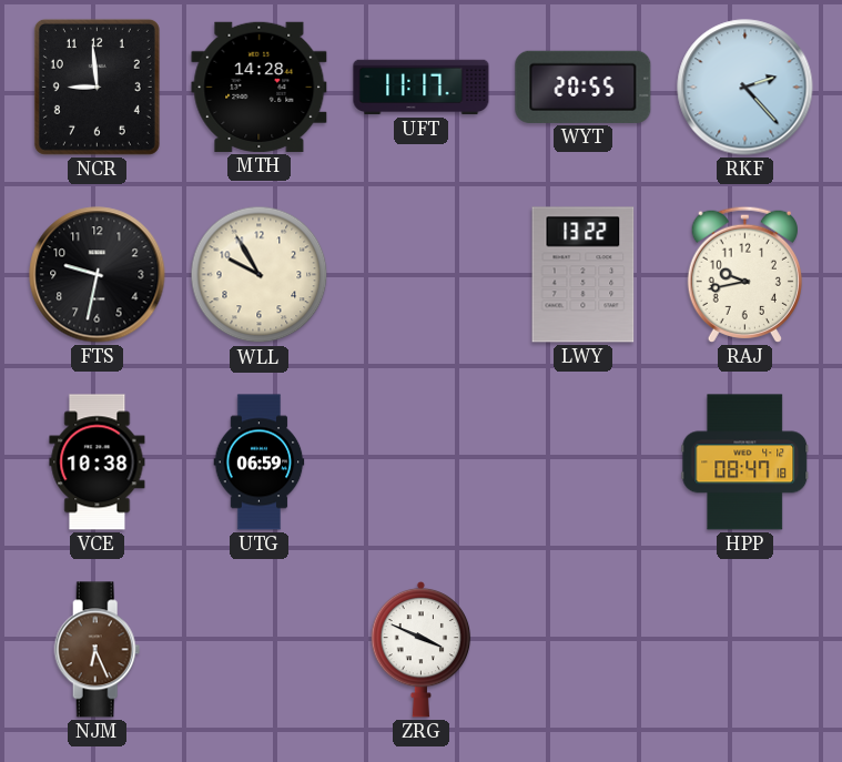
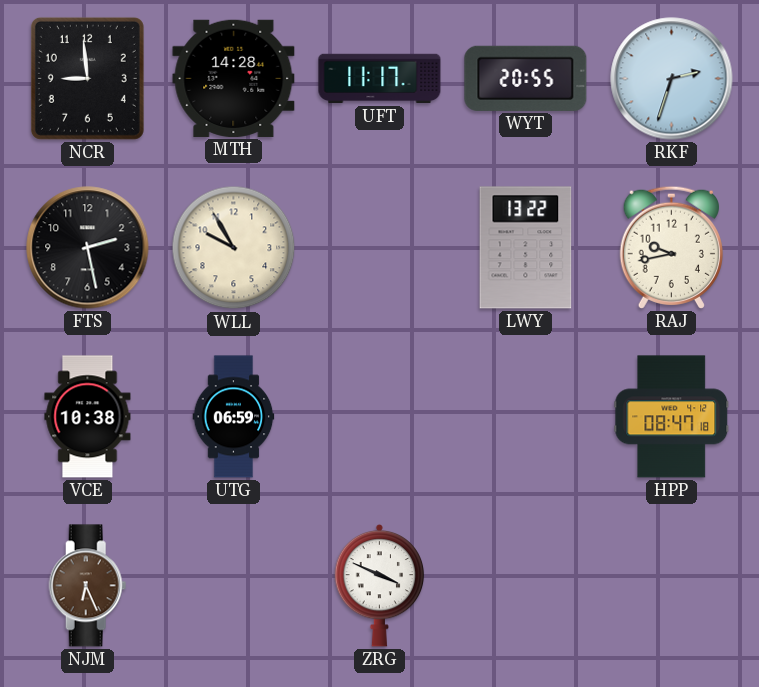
RKF: 2:23 -> 2:33
FTS: 9:32 -> 2:28
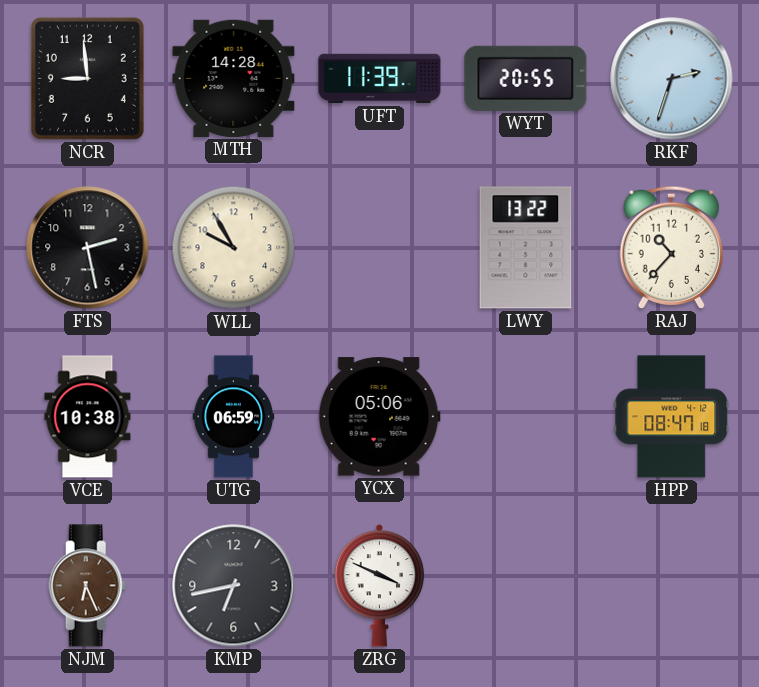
UFT: 11:17 -> 11:39
RAJ: 9:43 -> 10:37
YCX: none -> 05:06
KMP: none -> 6:43
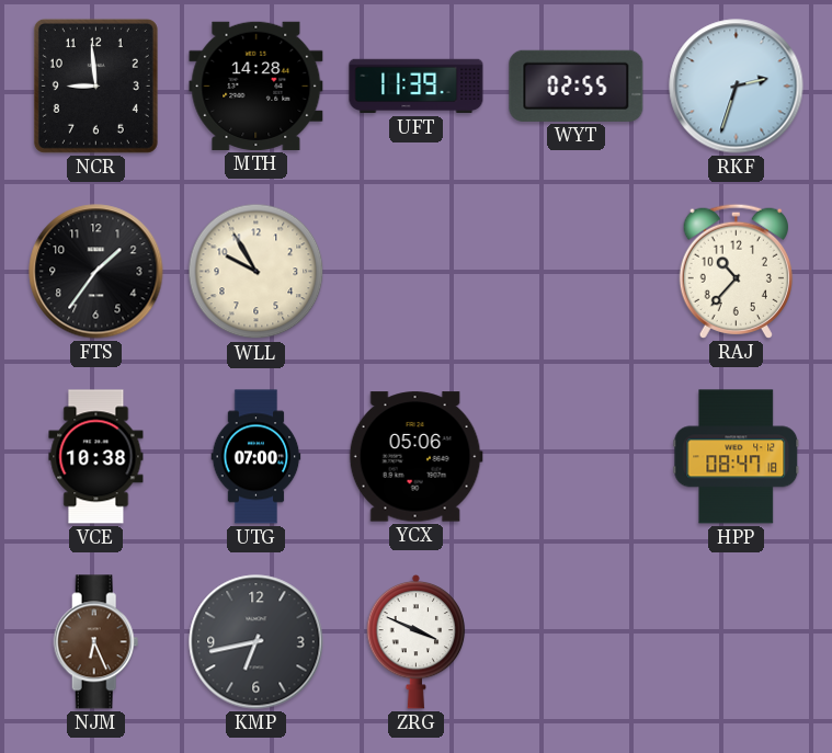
WYT: 20:55 -> 02:55
FTS: 2:28 -> 1:36
LWY: 13:22 -> none
UTG: 06:59 -> 07:00
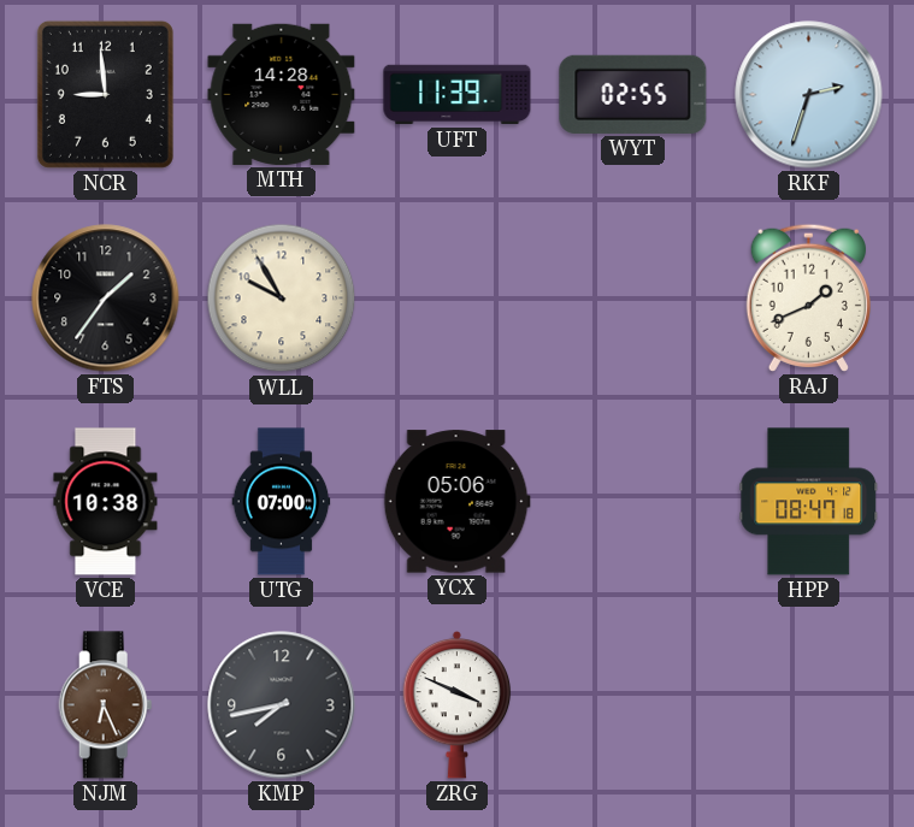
RAJ: 10:37 -> 1:41
KMP: 6:43 -> 7:43
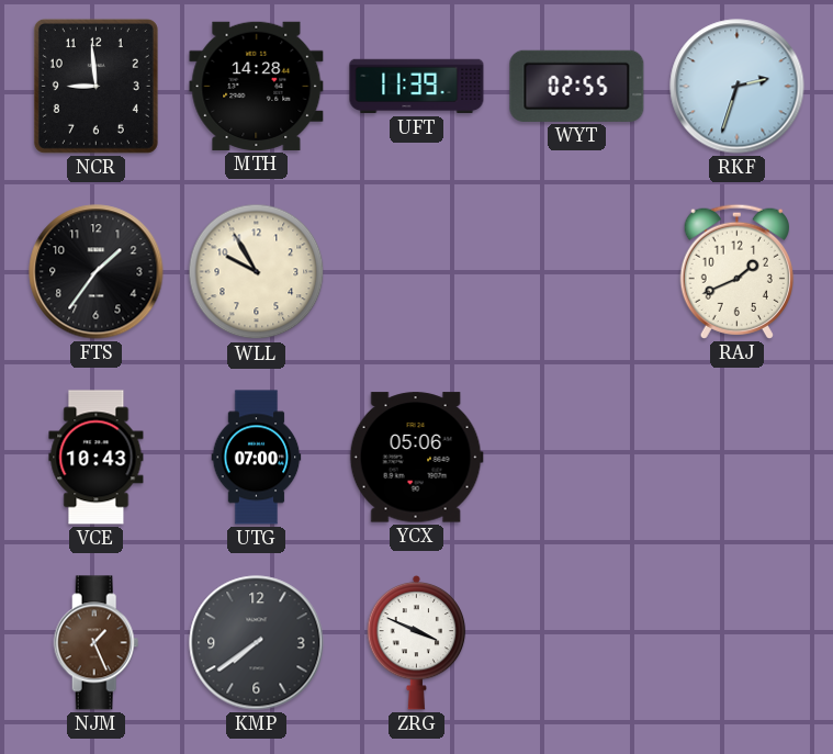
VCE: 10:38 -> 10:43
HPP: 08:47 -> none
NJM: 6:26 -> 1:26
KMP: 7:43 -> 7:39
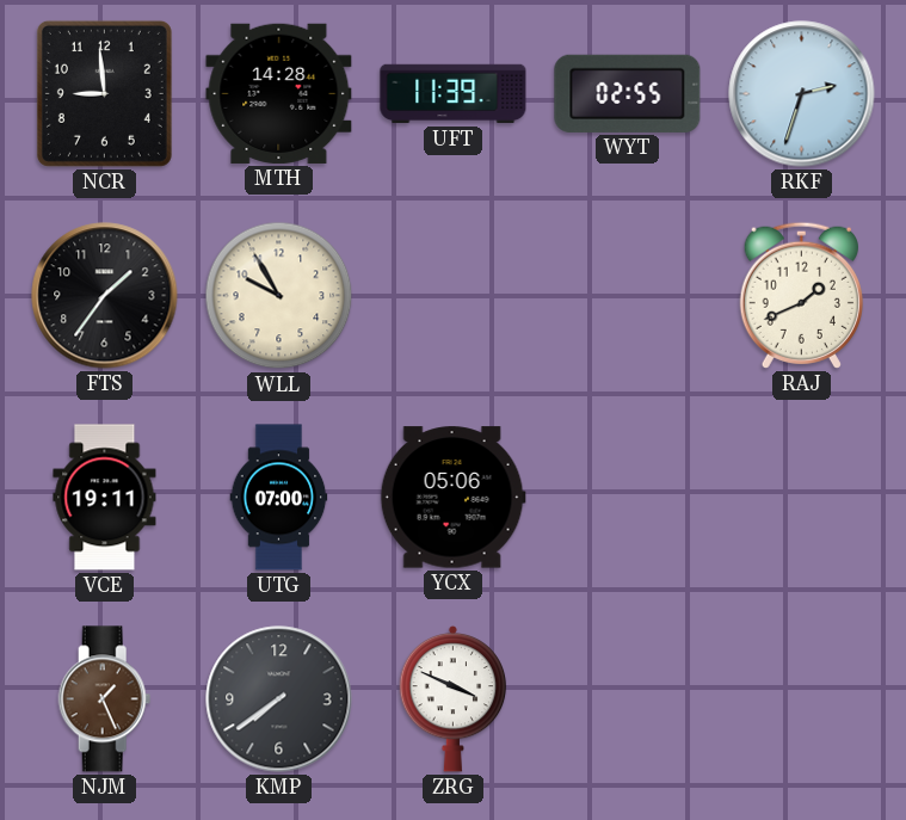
VCE: 10:43 -> 19:11
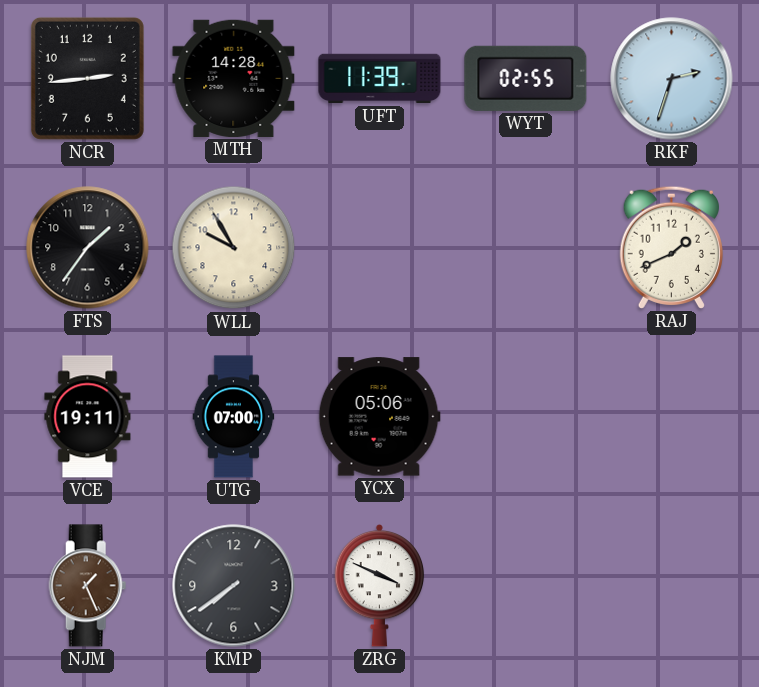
NCR: 8:59 -> 2:44
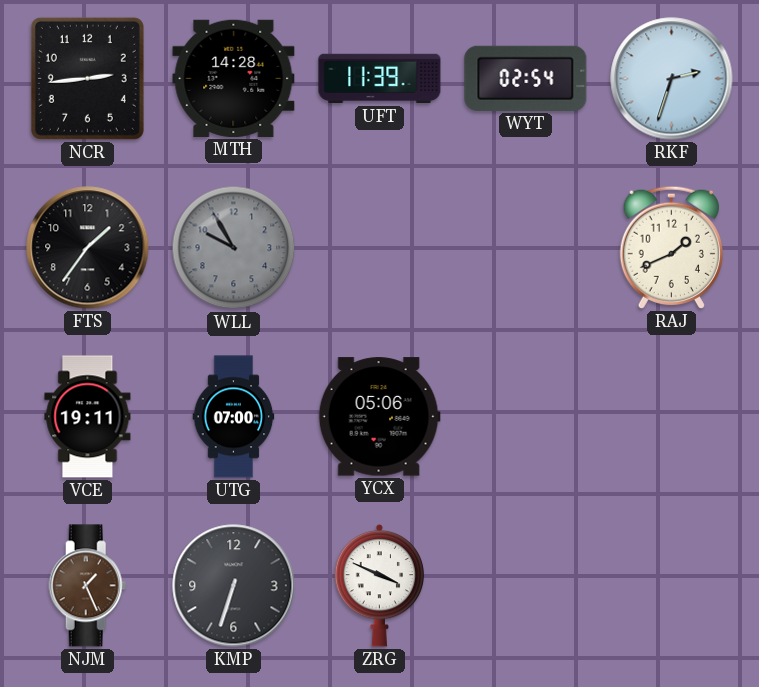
WYT: 02:55 -> 02:54
WLL dial: cream -> grey
KMP: 7:39 -> 6:33
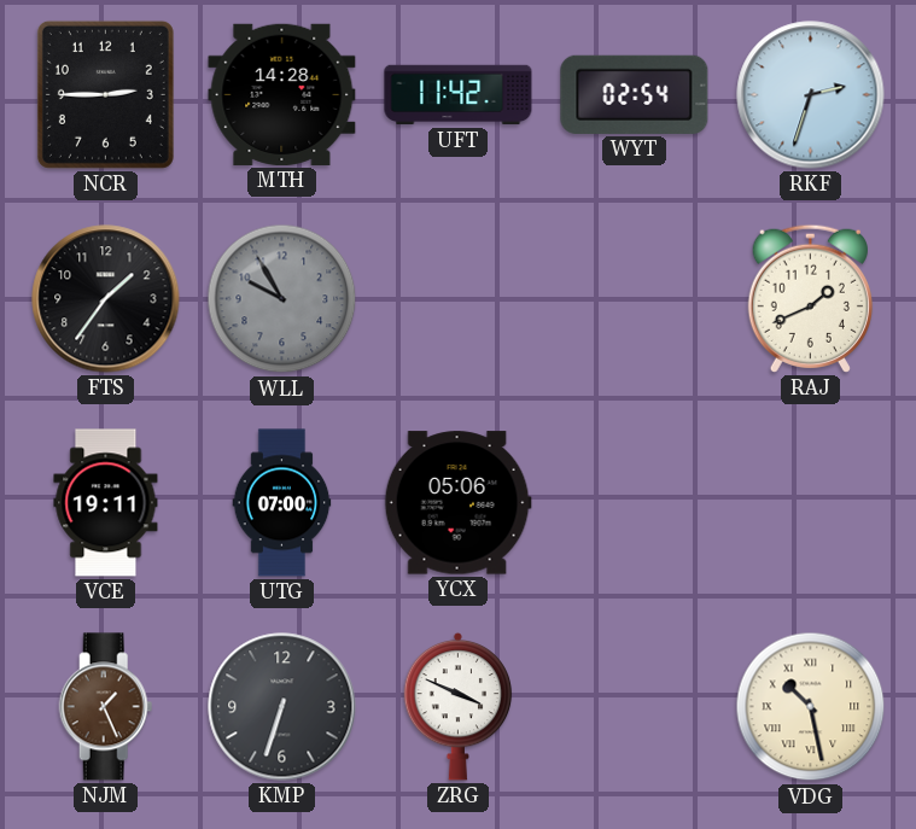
NCR: 2:44 -> 2:45
UFT: 11:39 -> 11:42
VDG: none -> 10:28
